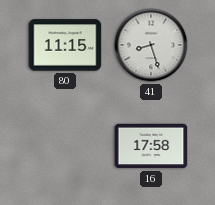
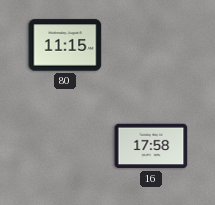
41: 8:27 -> none
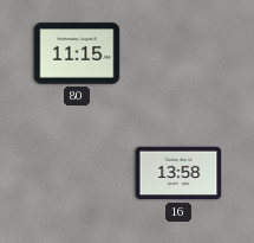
16: 17:58 -> 13:58
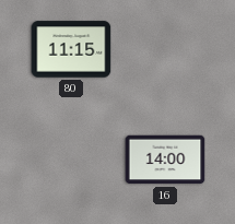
16: 13:58 -> 14:00
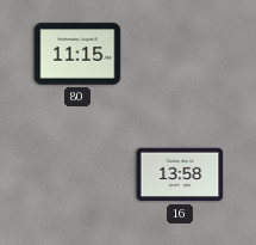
16: 14:00 -> 13:58
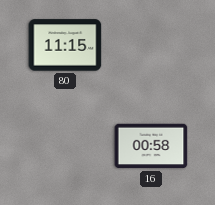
16: 13:58 -> 00:58
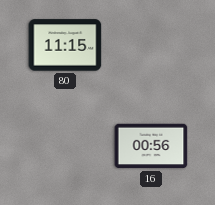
16: 00:58 -> 00:56
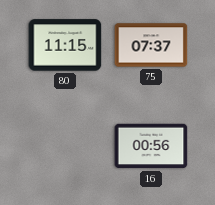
75: none -> 07:37
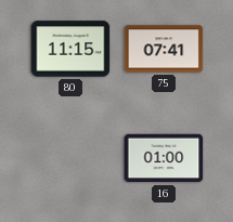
75: 07:37 -> 07:41
16: 00:56 -> 01:00
